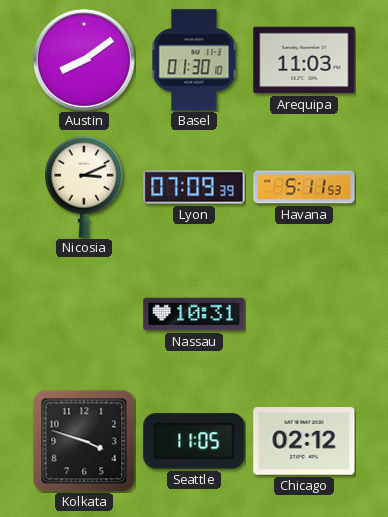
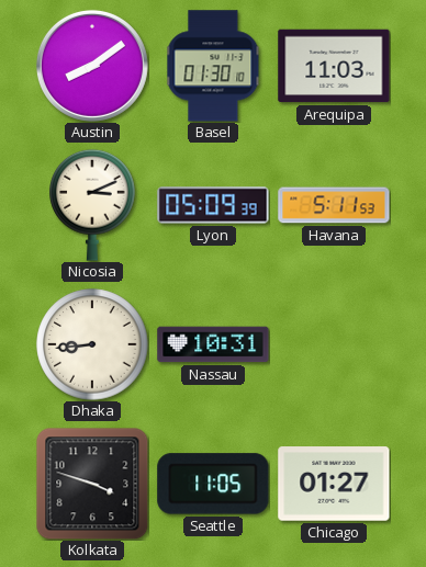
Lyon: 07:09 -> 05:09
Dhaka: none -> 8:44
Chicago: 02:12 -> 01:27
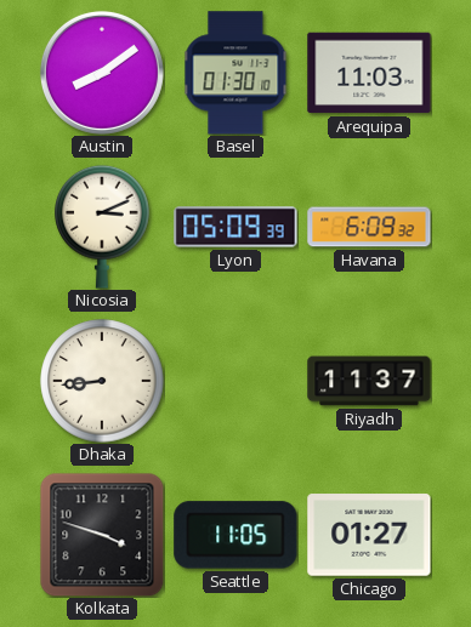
Havana: 5:11 -> 6:09
Nassau: 10:31 -> none
Riyadh: none -> 11:37
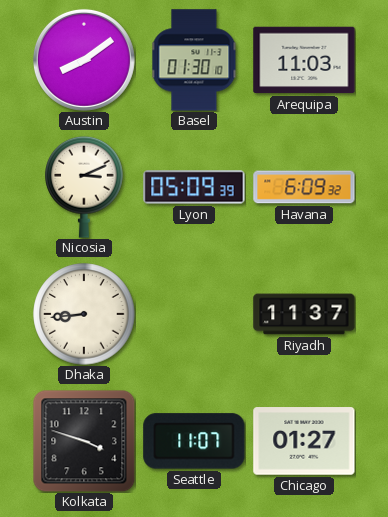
Seattle: 11:05 -> 11:07
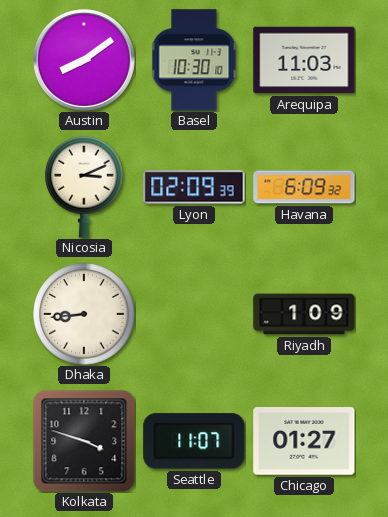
Basel: 01:30 -> 10:30
Lyon: 05:09 -> 02:09
Riyadh: 11:37 -> 1:09
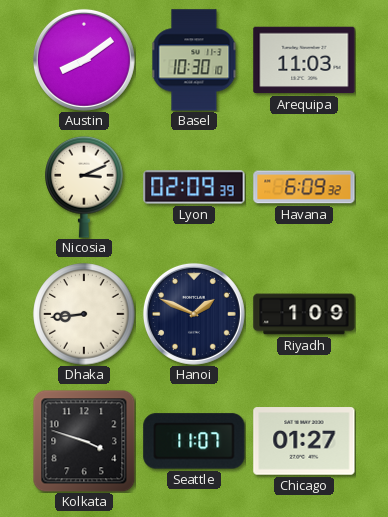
Hanoi: none -> 1:49
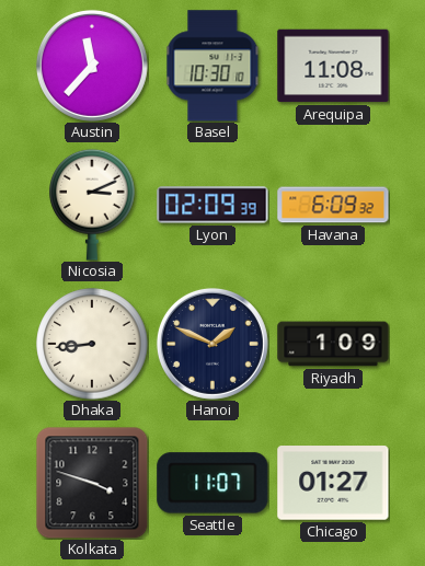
Austin: 8:09 -> 11:37
Arequipa: 11:03 -> 11:08
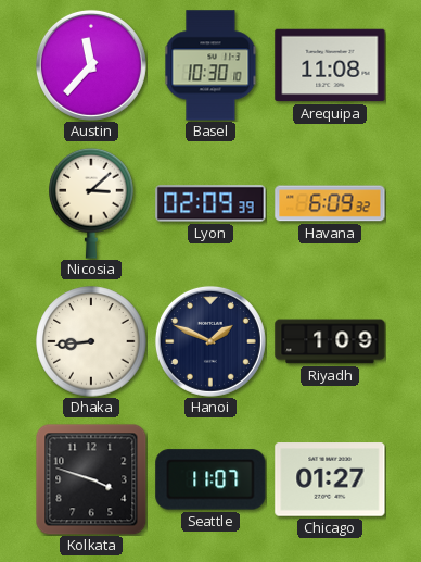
Nicosia: 3:11 -> 3:08
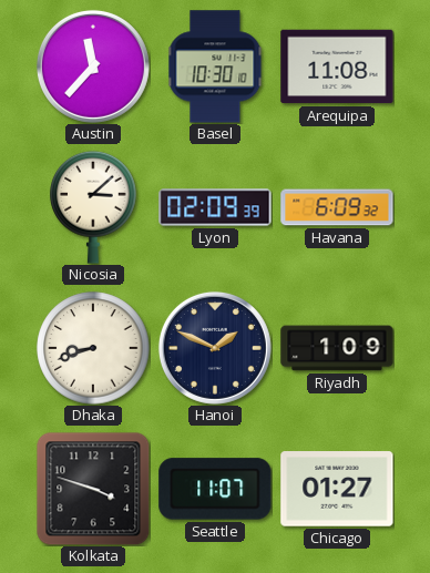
Dhaka: 8:44 -> 8:42
